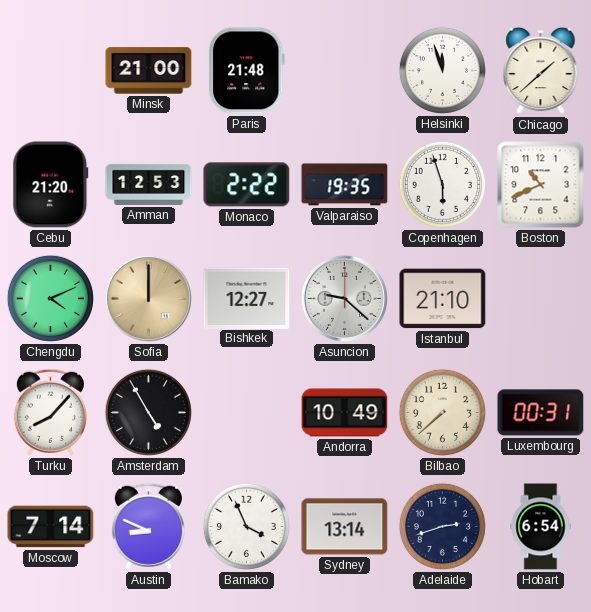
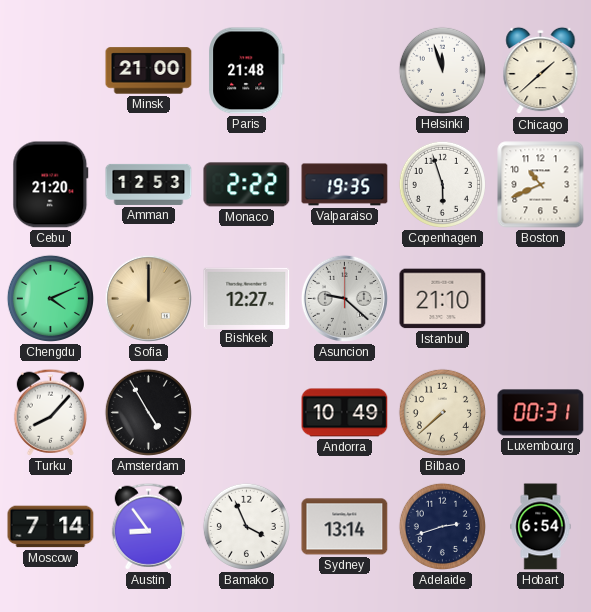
Austin: 8:49 -> 8:54
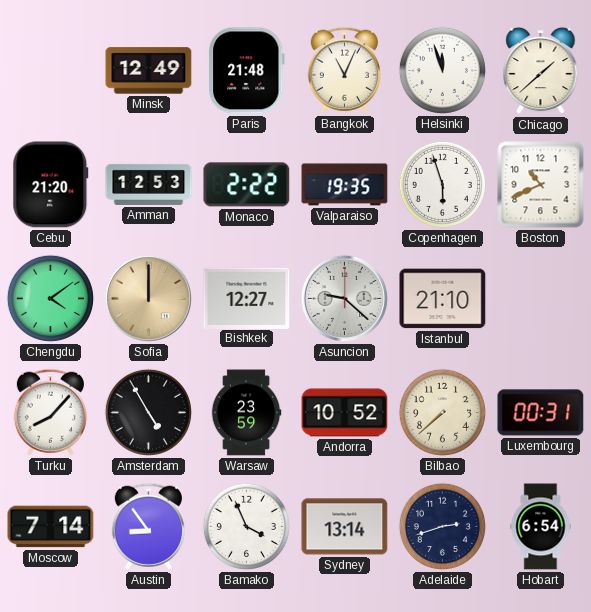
Minsk: 21:00 -> 12:49
Bangkok: none -> 11:04
Chengdu: 4:11 -> 4:09
Warsaw: none -> 23:59
Andorra: 10:49 -> 10:52
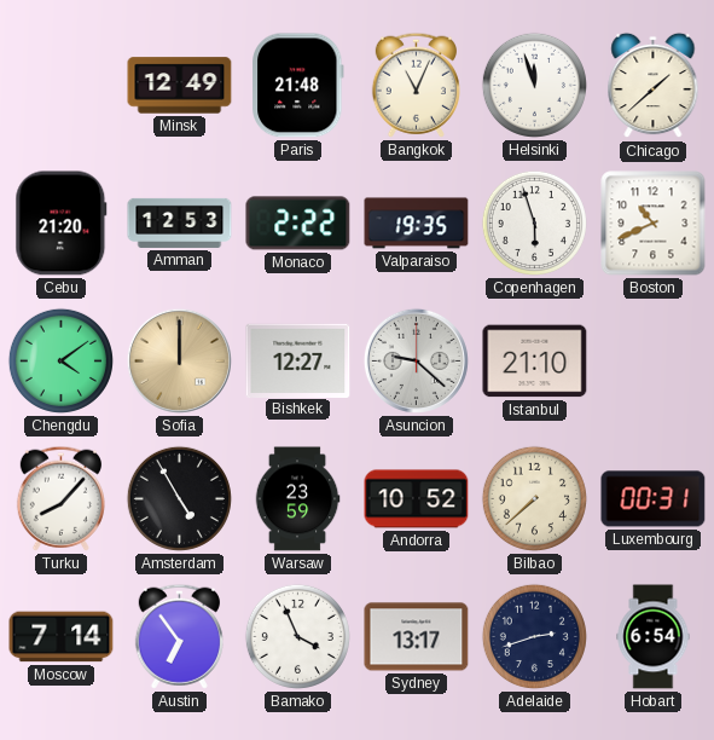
Austin: 8:54 -> 6:54
Sydney: 13:14 -> 13:17
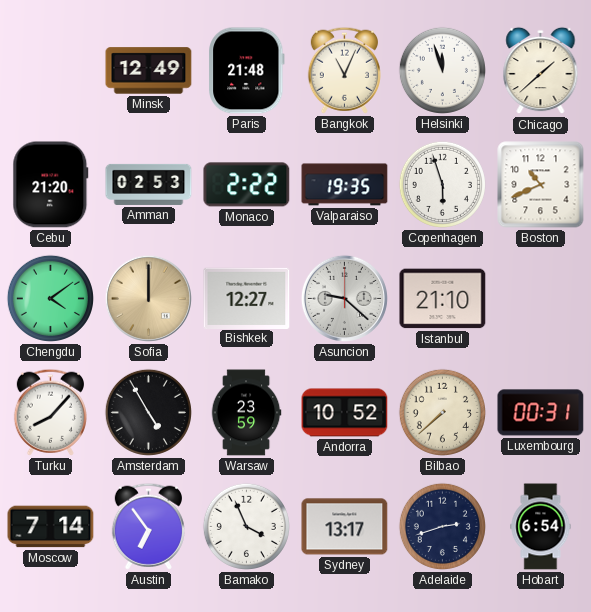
Amman: 12:53 -> 02:53
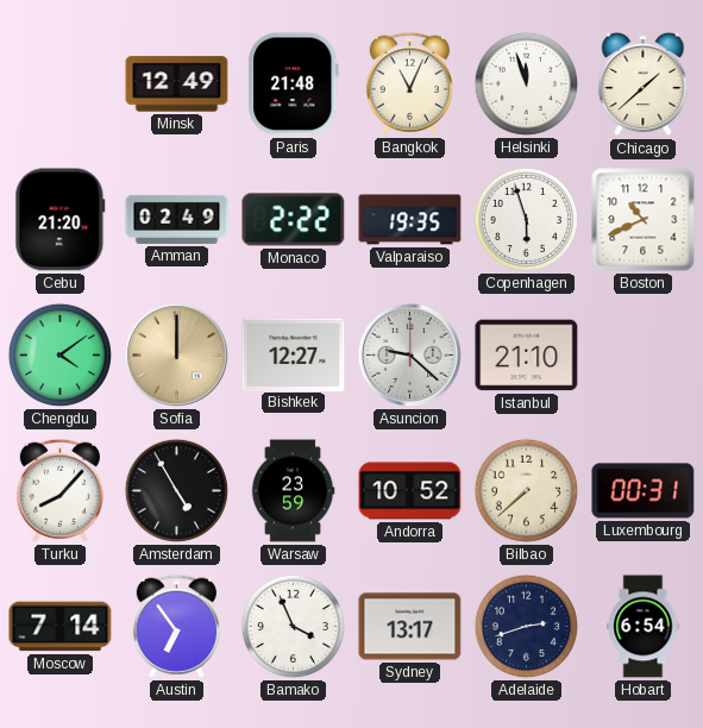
Amman: 02:53 -> 02:49
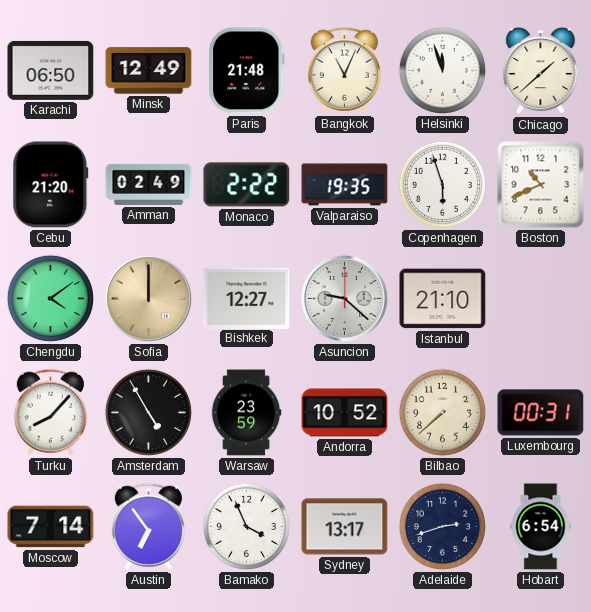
Karachi: none -> 06:50
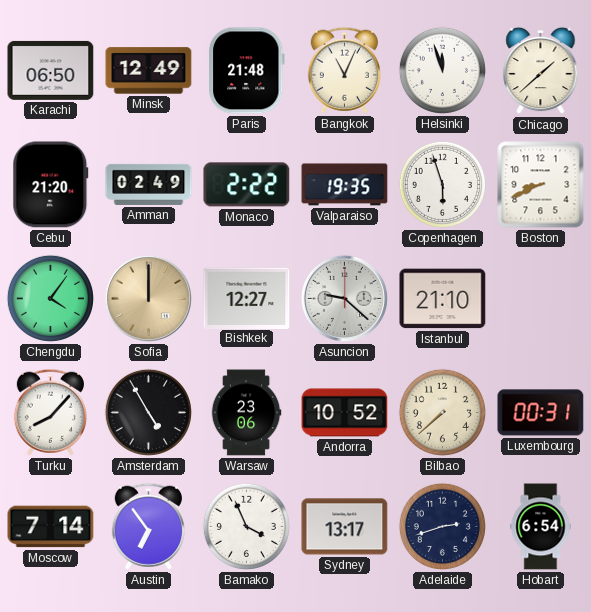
Boston: 10:41 -> 8:41
Chengdu: 4:09 -> 4:06
Warsaw: 23:59 -> 23:06
